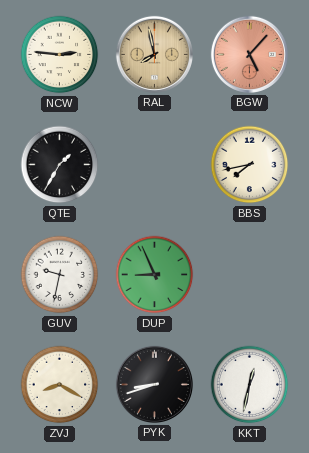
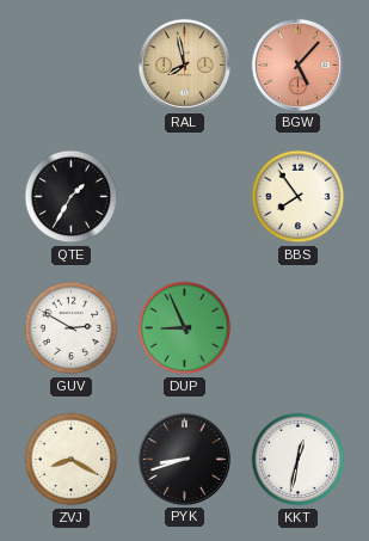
NCW: 2:46 -> none
BBS: 7:43 -> 7:54
GUV: 9:32 -> 2:50
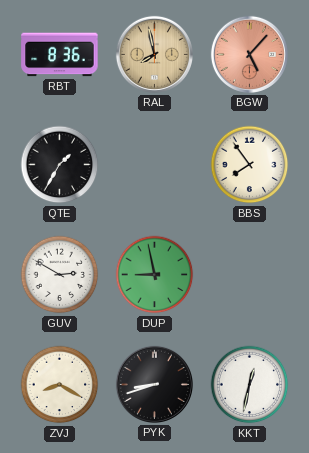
RBT: none -> 8:36
DUP: 8:56 -> 8:58
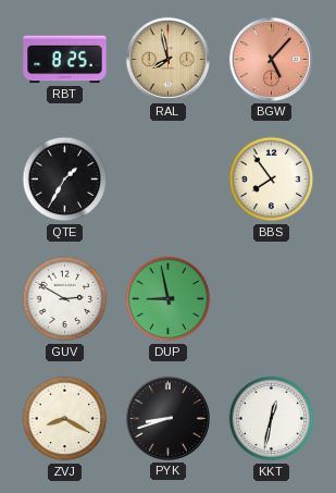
RBT: 8:36 -> 8:25
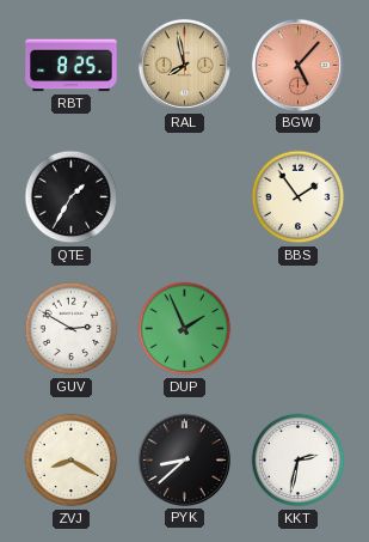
BBS: 7:54 -> 1:54
DUP: 8:58 -> 1:56
PYK: 8:42 -> 8:38
KKT: 12:32 -> 2:32
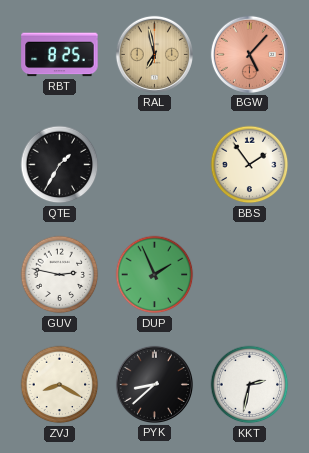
RAL: 7:58 -> 6:58
GUV: 2:50 -> 2:47
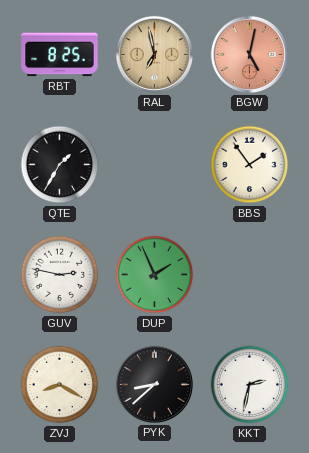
BGW: 5:07 -> 5:02
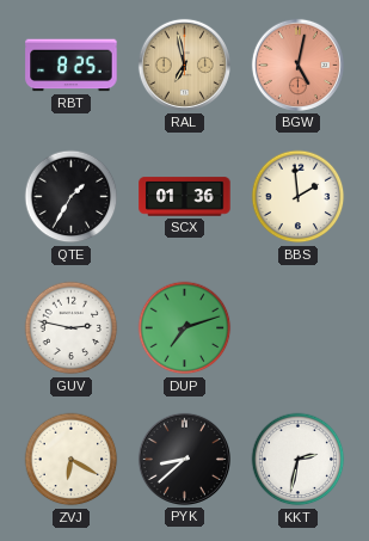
SCX: none -> 01:36
BBS: 1:54 -> 1:59
DUP: 1:56 -> 7:12
ZVJ: 8:20 -> 6:20
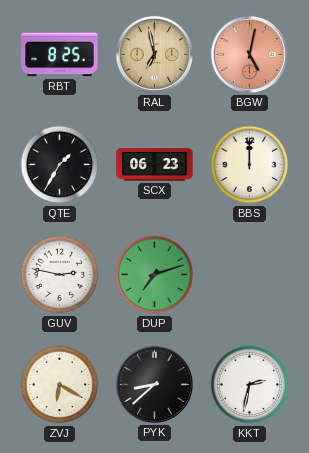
SCX: 01:36 -> 06:23
BBS: 1:59 -> 12:00
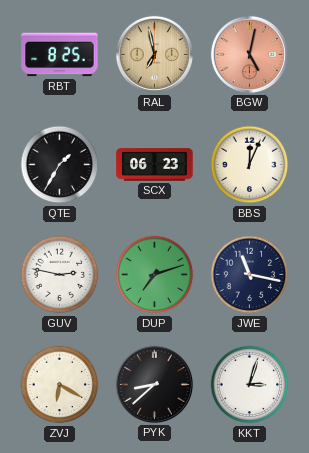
BBS: 12:00 -> 12:04
JWE: none -> 11:17
KKT: 2:32 -> 3:03
